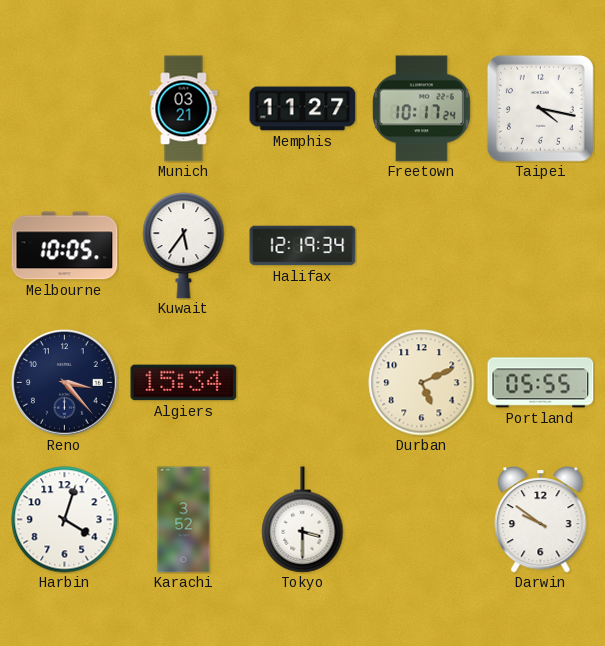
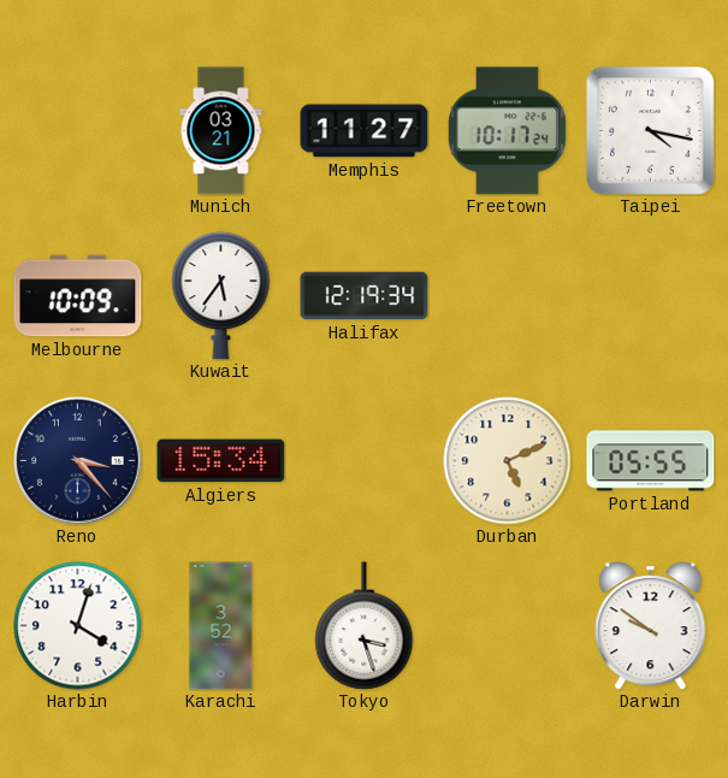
Melbourne: 10:05 -> 10:09
Tokyo: 3:30 -> 3:27
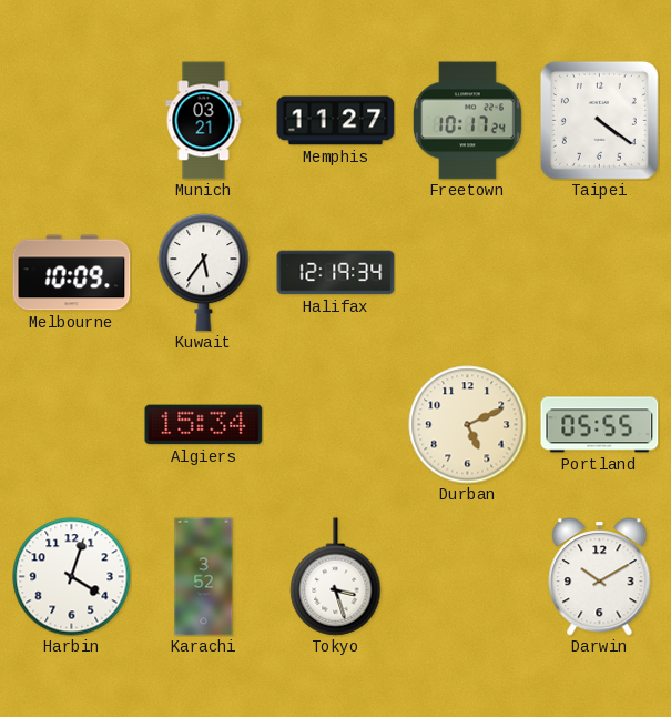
Taipei: 4:17 -> 4:21
Reno: 3:23 -> none
Darwin: 9:51 -> 10:10
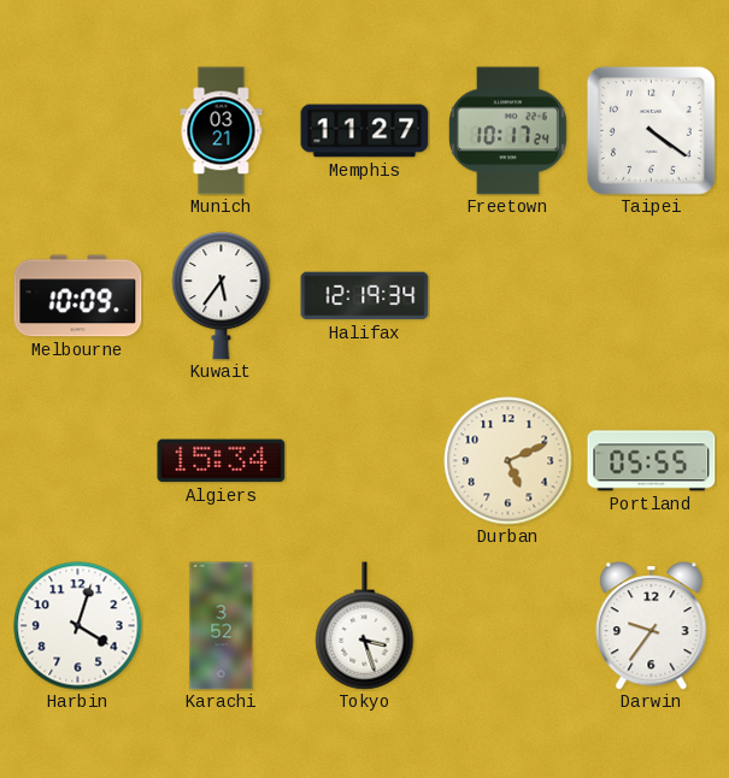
Darwin: 10:10 -> 9:36
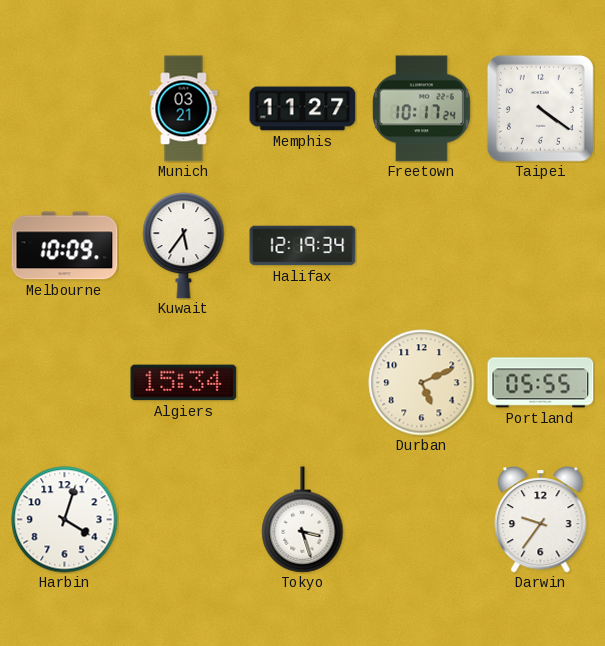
Karachi: 3:52 -> none
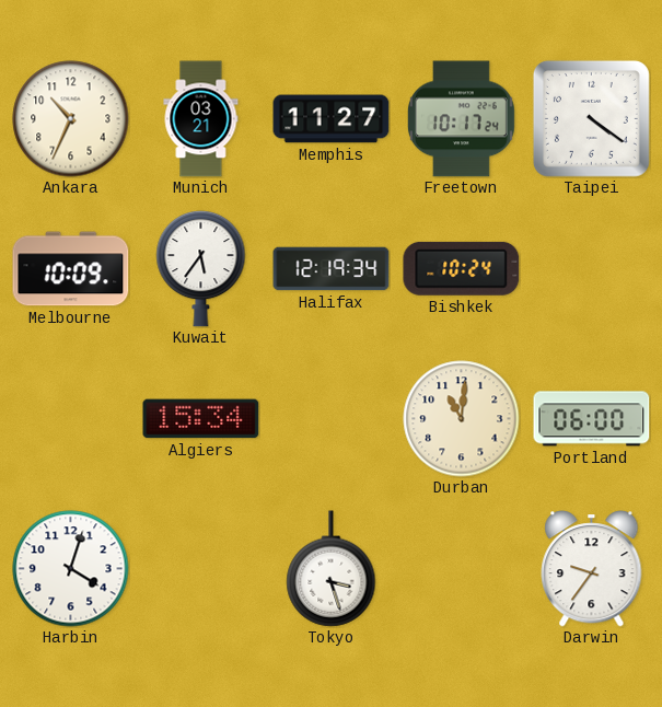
Ankara: none -> 10:34
Bishkek: none -> 10:24
Durban: 5:11 -> 11:01
Portland: 05:55 -> 06:00
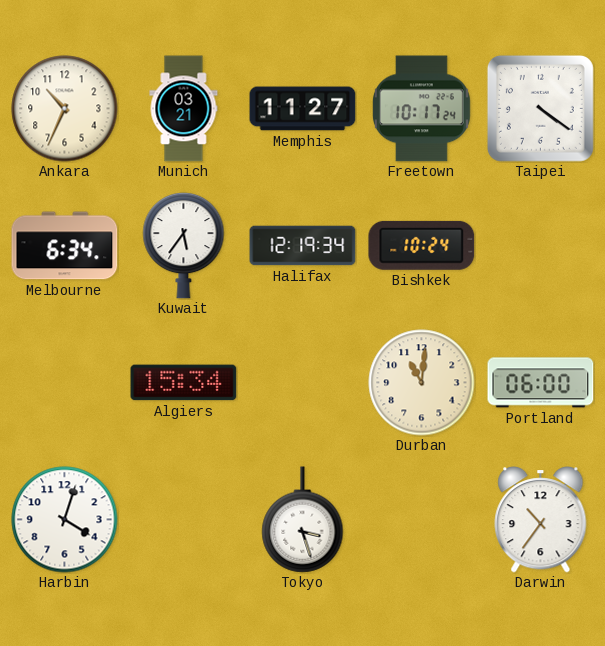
Melbourne: 10:09 -> 6:34
Darwin: 9:36 -> 10:36
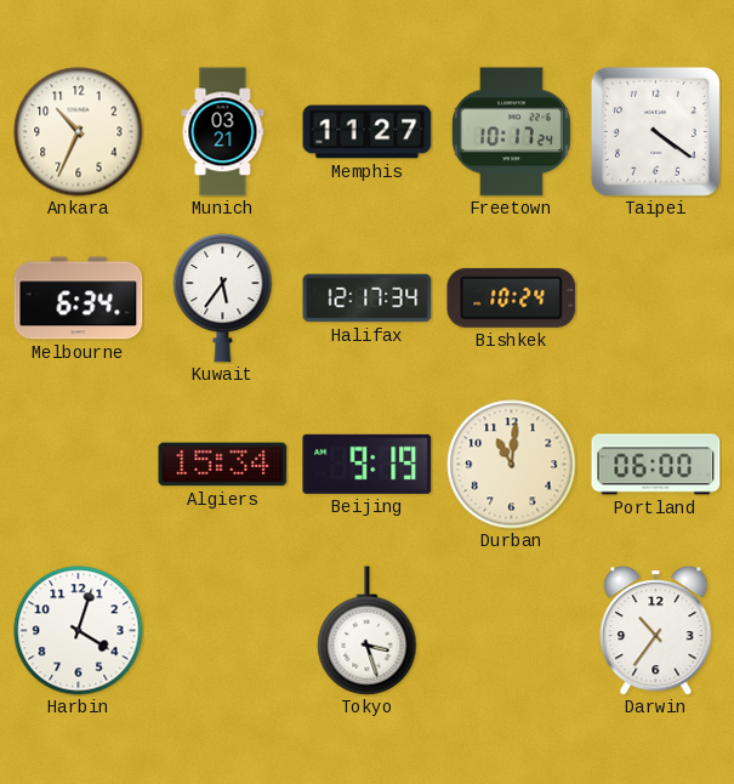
Halifax: 12:19 -> 12:17
Beijing: none -> 9:19
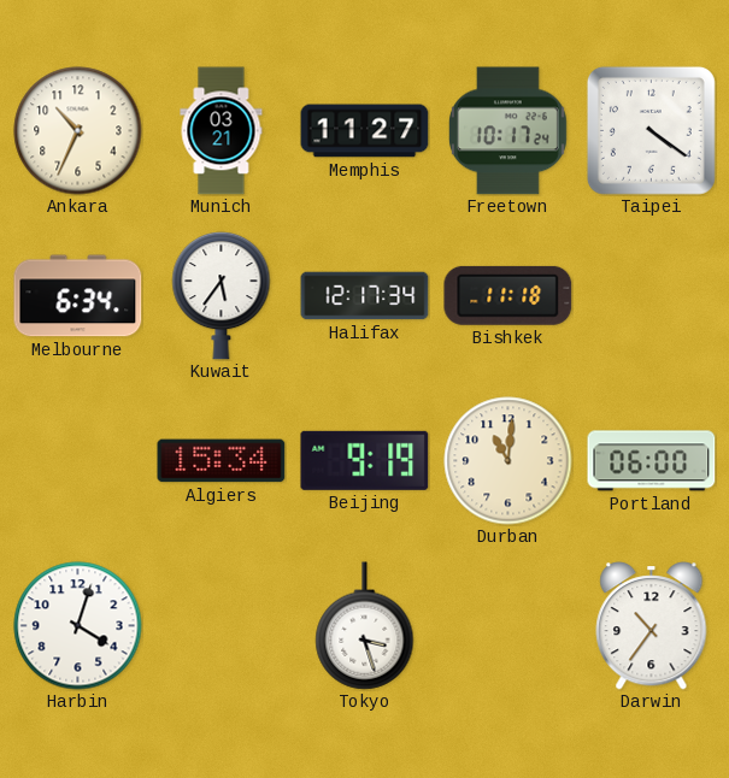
Bishkek: 10:24 -> 11:18
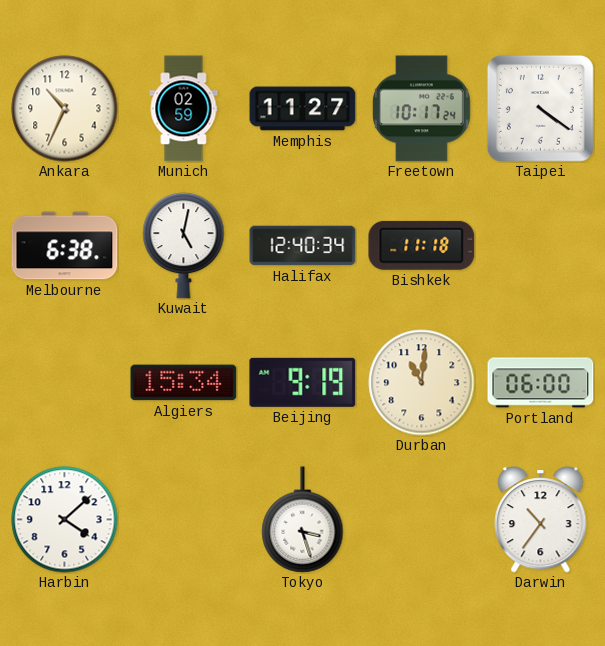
Munich: 03:21 -> 02:59
Melbourne: 6:34 -> 6:38
Kuwait: 5:36 -> 5:02
Halifax: 12:17 -> 12:40
Harbin: 4:03 -> 4:08
